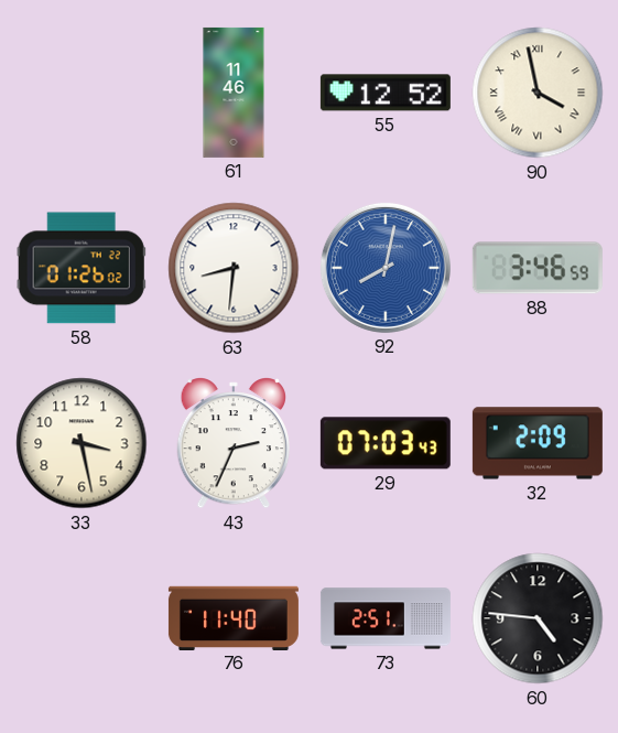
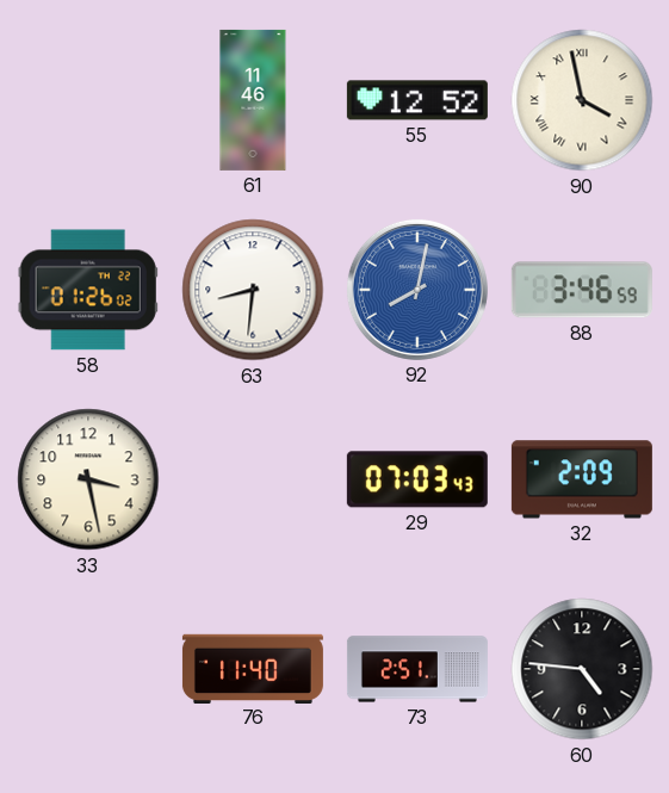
43: 2:34 -> none
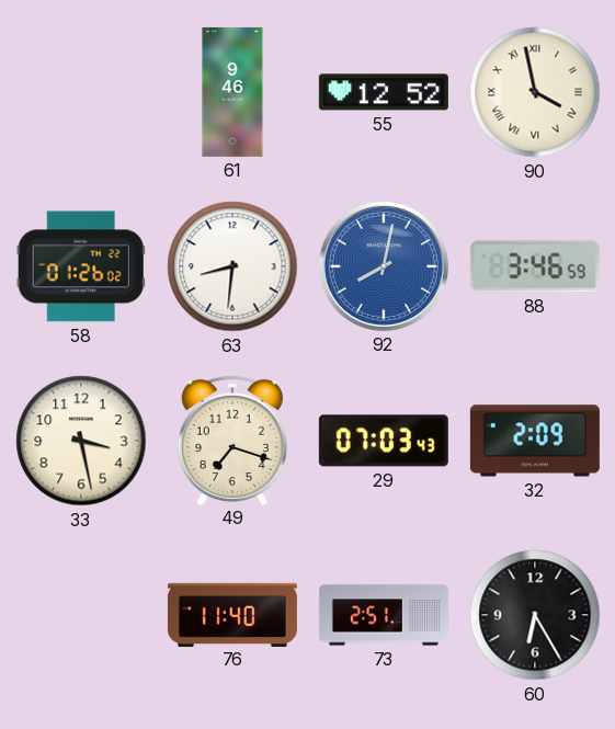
61: 11:46 -> 9:46
49: none -> 7:18
60: 4:46 -> 6:25
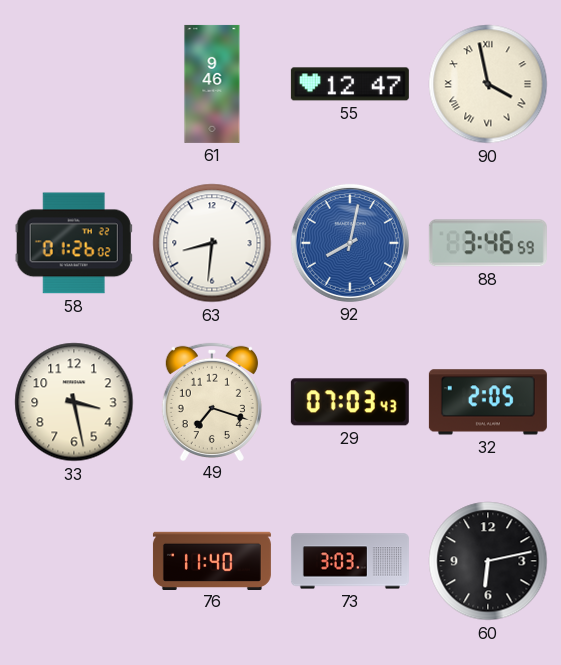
55: 12:52 -> 12:47
32: 2:09 -> 2:05
73: 2:51 -> 3:03
60: 6:25 -> 6:13
